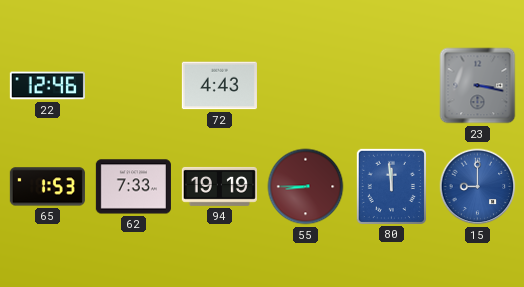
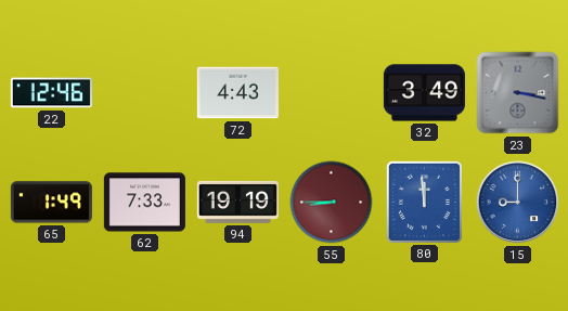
32: none -> 3:49
65: 1:53 -> 1:49
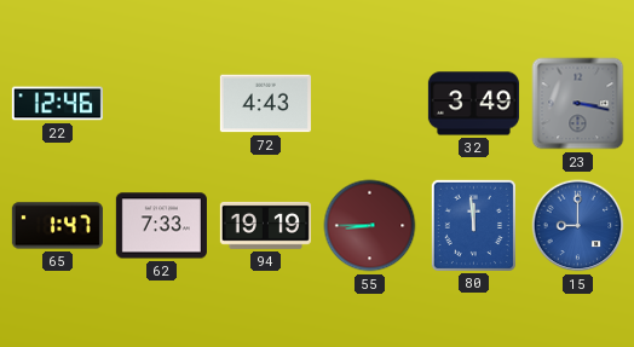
65: 1:49 -> 1:47
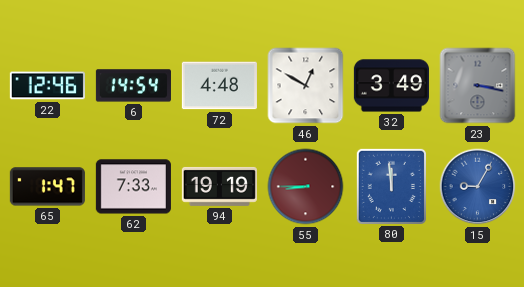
6: none -> 14:54
72: 4:43 -> 4:48
46: none -> 12:50
15: 9:00 -> 9:05
